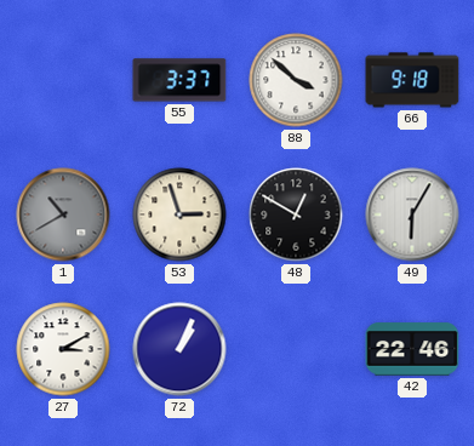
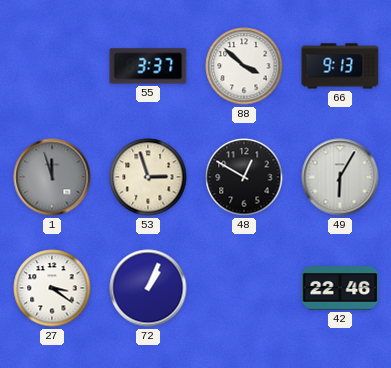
66: 9:18 -> 9:13
1: 10:40 -> 11:57
27: 3:10 -> 3:21
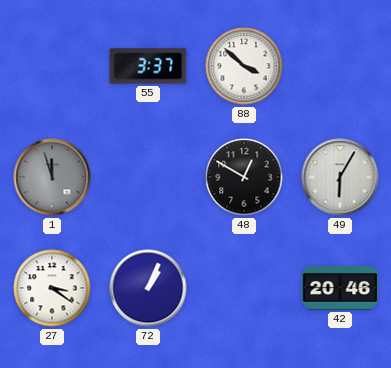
66: 9:13 -> none
53: 2:57 -> none
42: 22:46 -> 20:46
